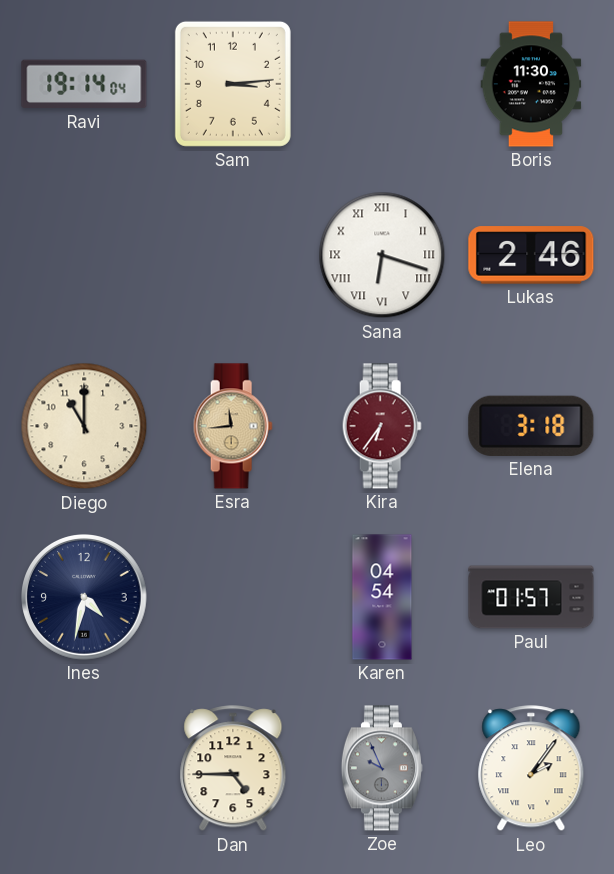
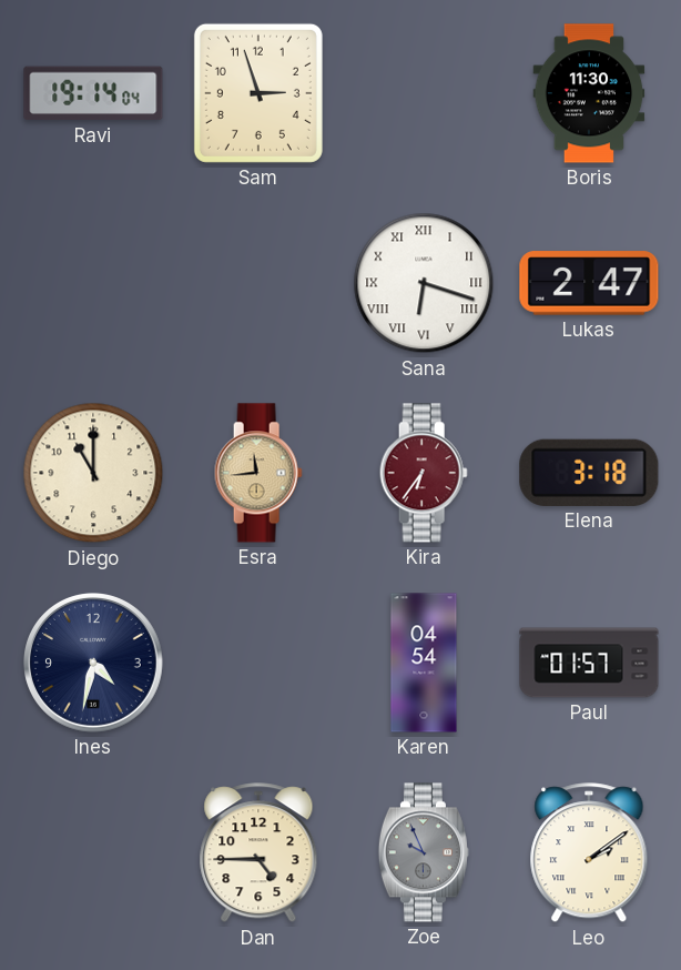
Sam: 3:14 -> 2:57
Lukas: 2:46 -> 2:47
Leo: 2:06 -> 2:09
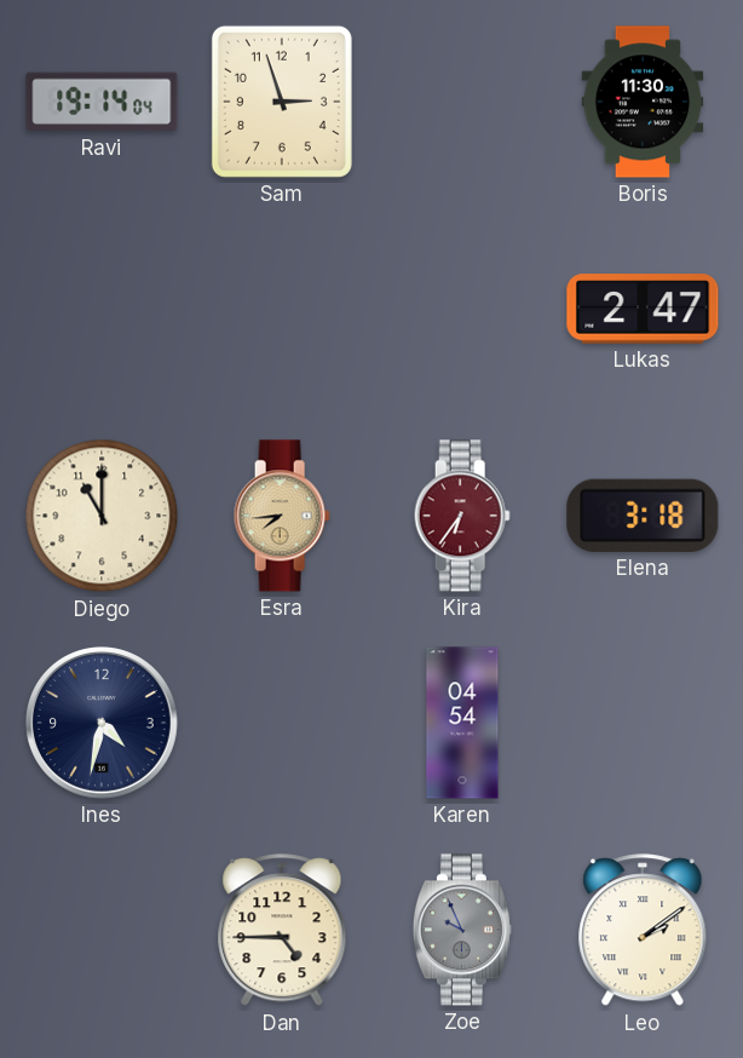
Sana: 6:18 -> none
Esra: 11:44 -> 7:44
Paul: 01:57 -> none
